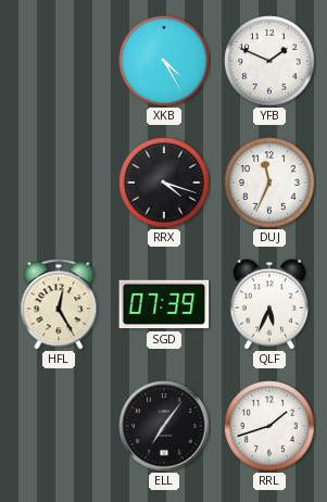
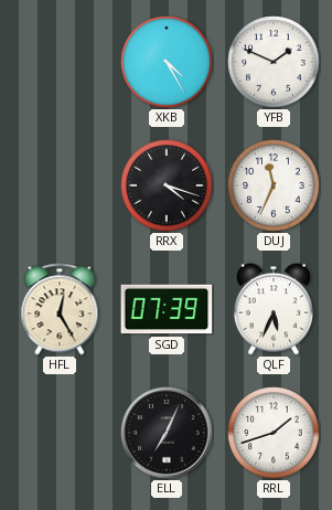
ELL: 7:06 -> 7:04
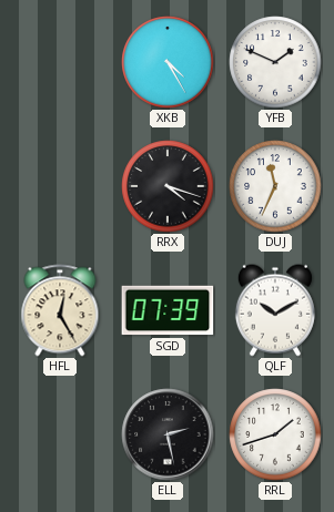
QLF: 5:34 -> 10:10
ELL: 7:04 -> 2:28
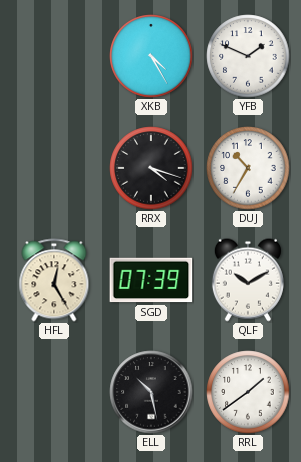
DUJ: 11:34 -> 10:35
ELL: 2:28 -> 10:28
RRL: 1:42 -> 1:39
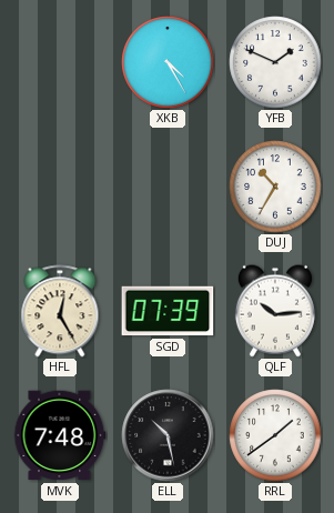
RRX: 4:18 -> none
QLF: 10:10 -> 10:14
MVK: none -> 7:48
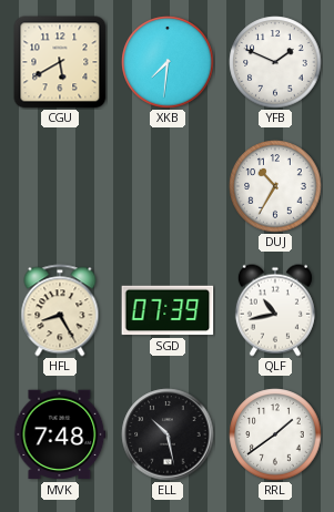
CGU: none -> 5:40
XKB: 4:25 -> 7:31
HFL: 12:25 -> 8:25
QLF: 10:14 -> 10:43
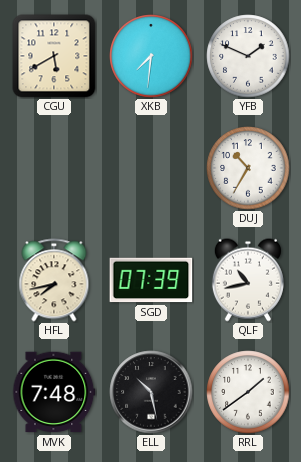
HFL: 8:25 -> 7:43
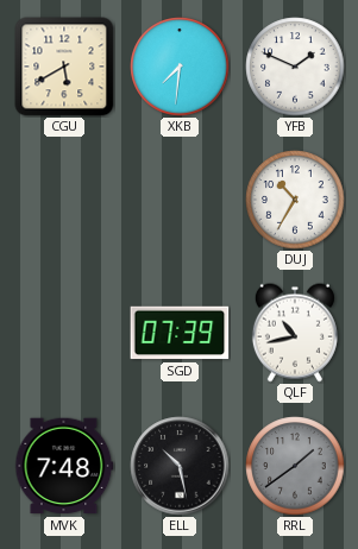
HFL: 7:43 -> none
RRL dial: white -> grey
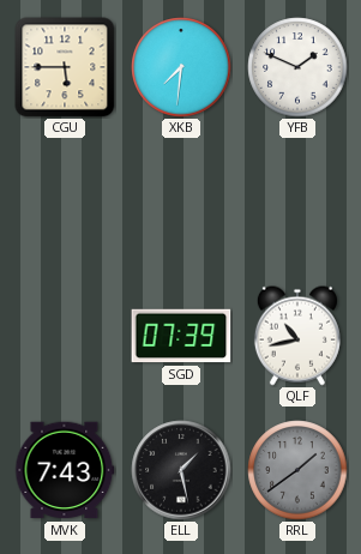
CGU: 5:40 -> 5:45
DUJ: 10:35 -> none
MVK: 7:48 -> 7:43
ELL: 10:28 -> 1:28
